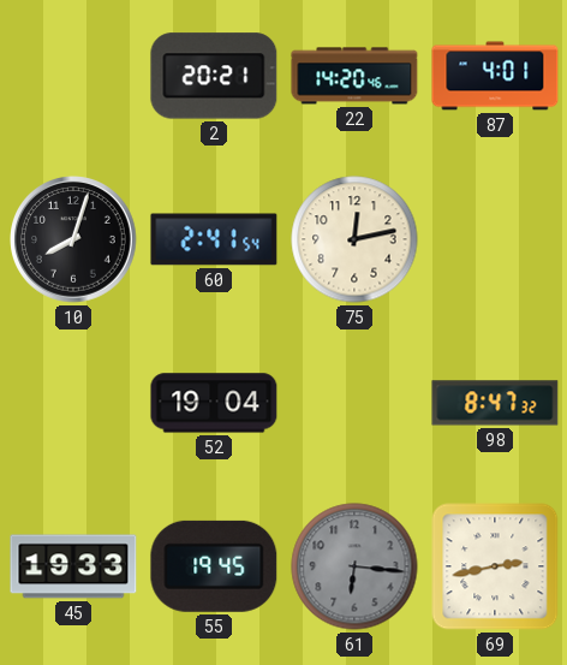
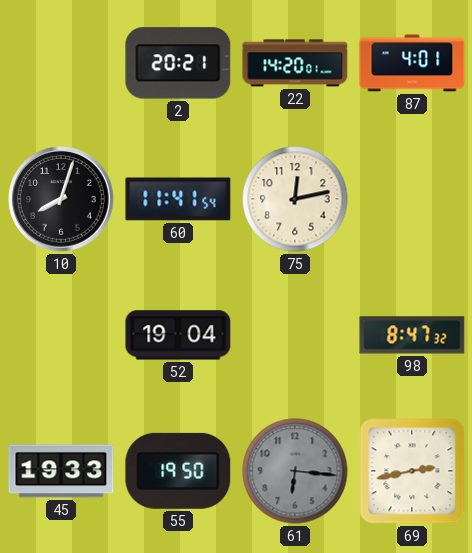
22: 14:20:46 -> 14:20:01
60: 2:41 -> 11:41
55: 19:45 -> 19:50
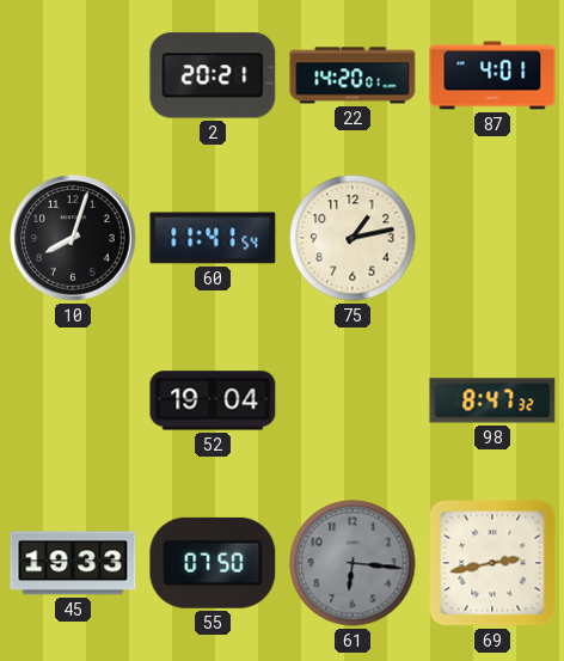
75: 12:13 -> 1:13
55: 19:50 -> 07:50
